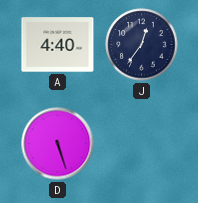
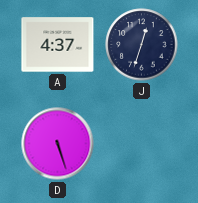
A: 4:40 -> 4:37
J: 12:36 -> 12:33
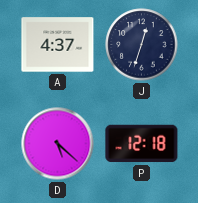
D: 5:27 -> 5:22
P: none -> 12:18
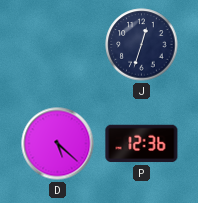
A: 4:37 -> none
P: 12:18 -> 12:36
